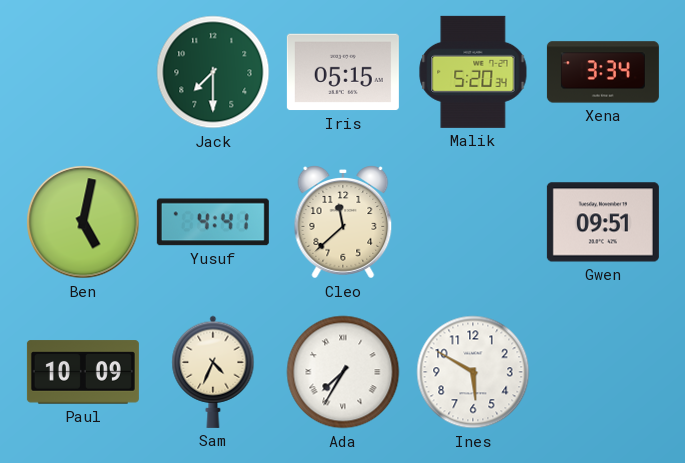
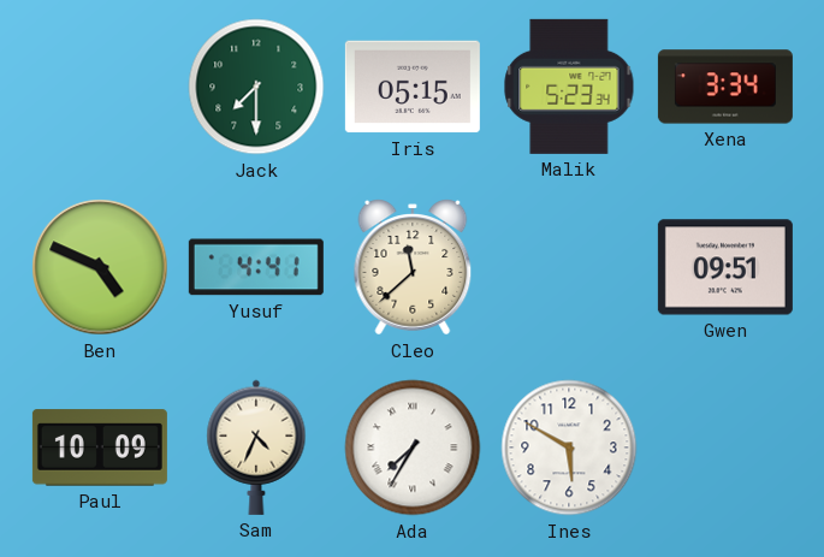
Malik: 5:20 -> 5:23
Ben: 5:02 -> 4:49
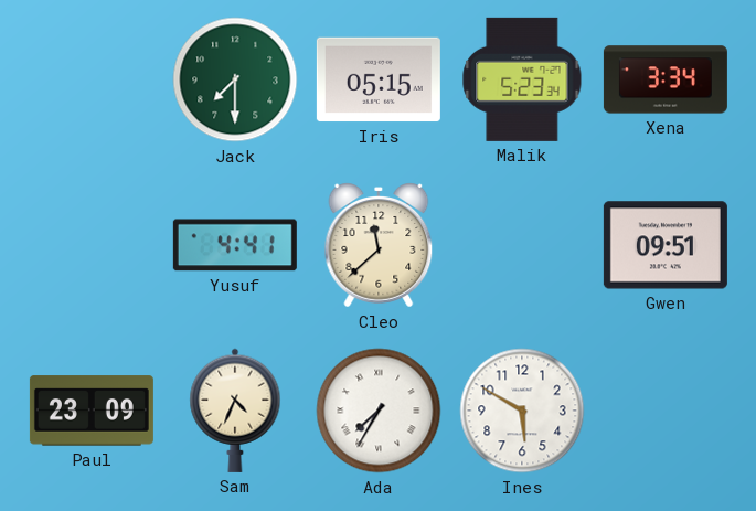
Ben: 4:49 -> none
Paul: 10:09 -> 23:09
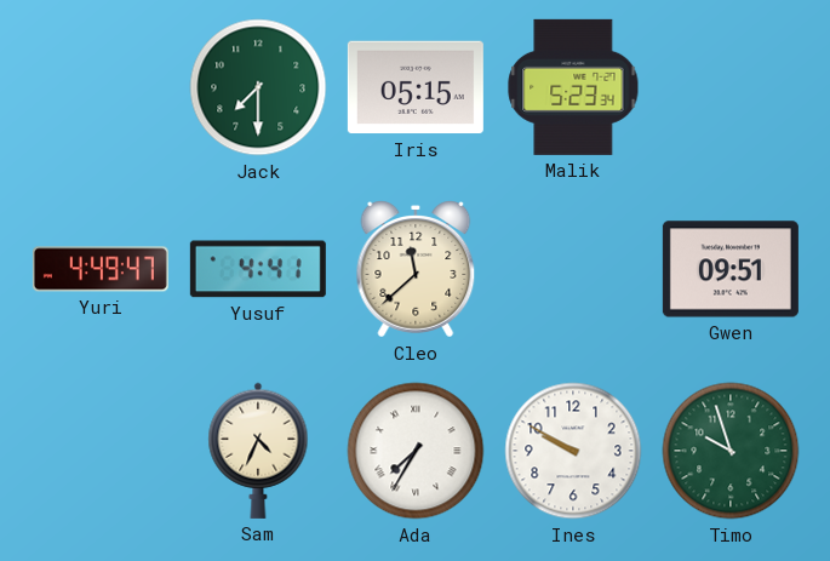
Xena: 3:34 -> none
Yuri: none -> 4:49
Paul: 23:09 -> none
Ines: 5:50 -> 9:50
Timo: none -> 9:57
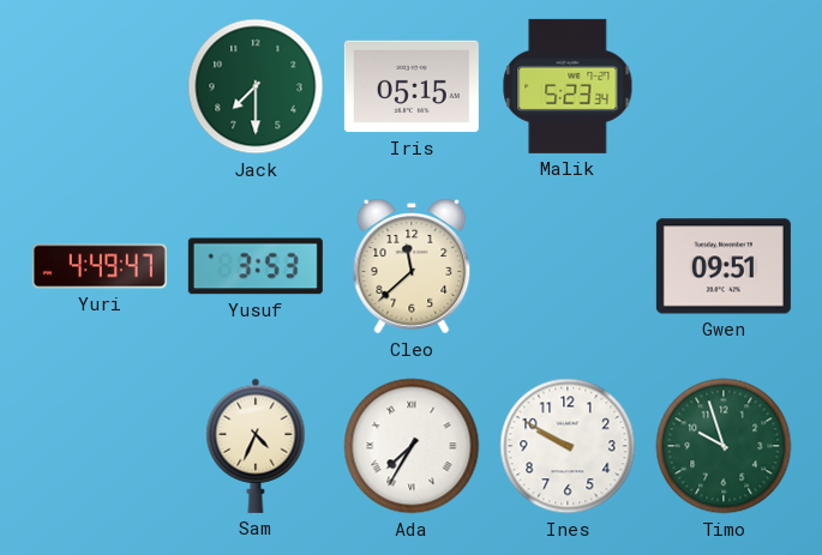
Yusuf: 4:41 -> 3:53
